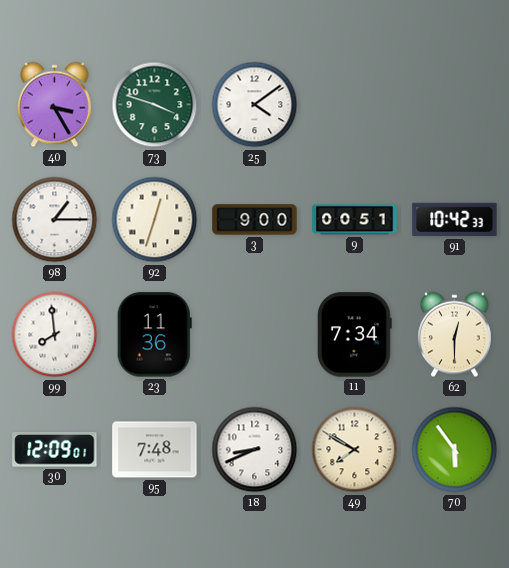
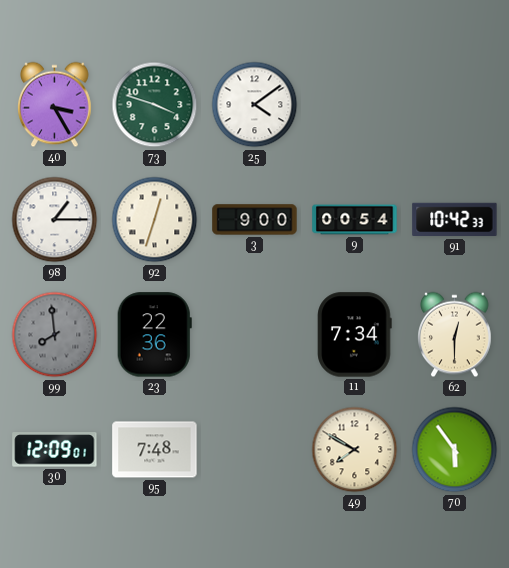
9: 00:51 -> 00:54
99 dial: white -> grey
23: 11:36 -> 22:36
18: 8:41 -> none
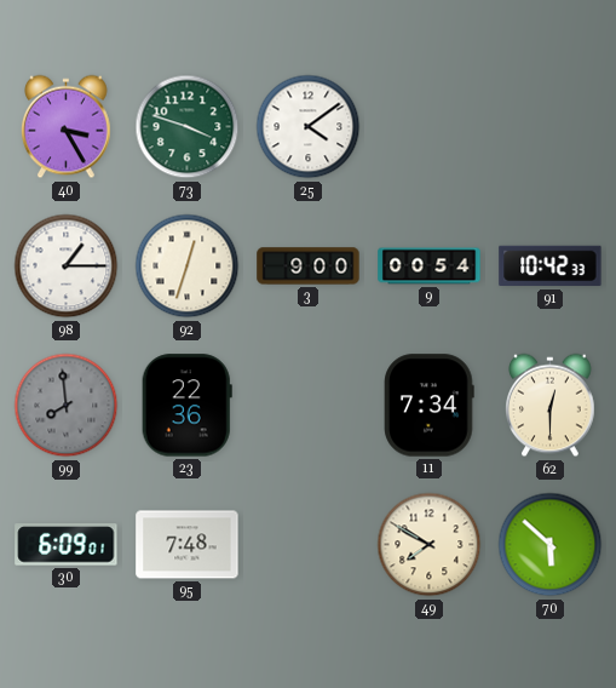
30: 12:09 -> 6:09
70: 5:54 -> 5:52
